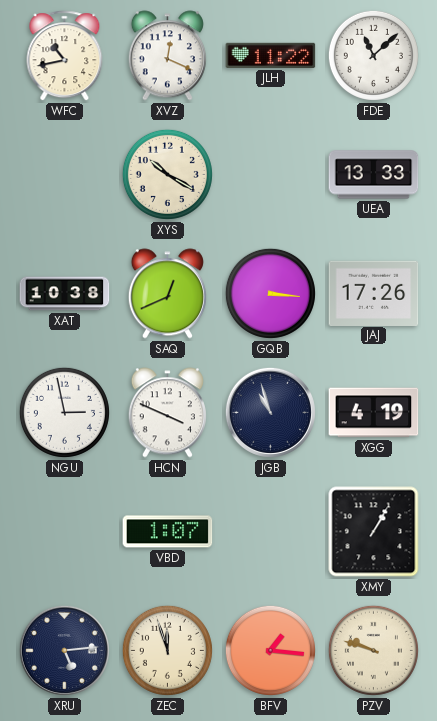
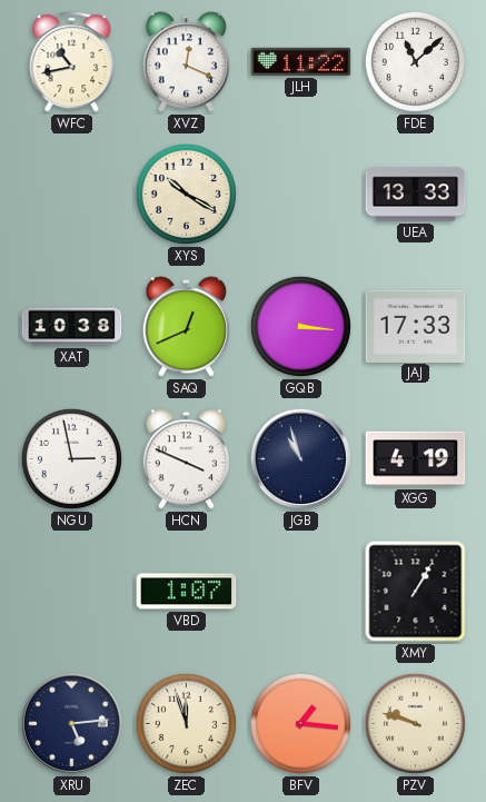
JAJ: 17:26 -> 17:33
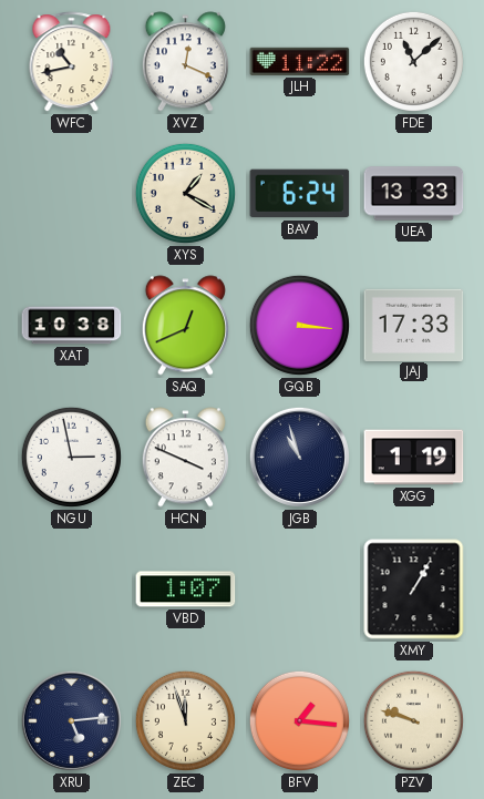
XYS: 10:20 -> 1:20
BAV: none -> 6:24
XGG: 4:19 -> 1:19
